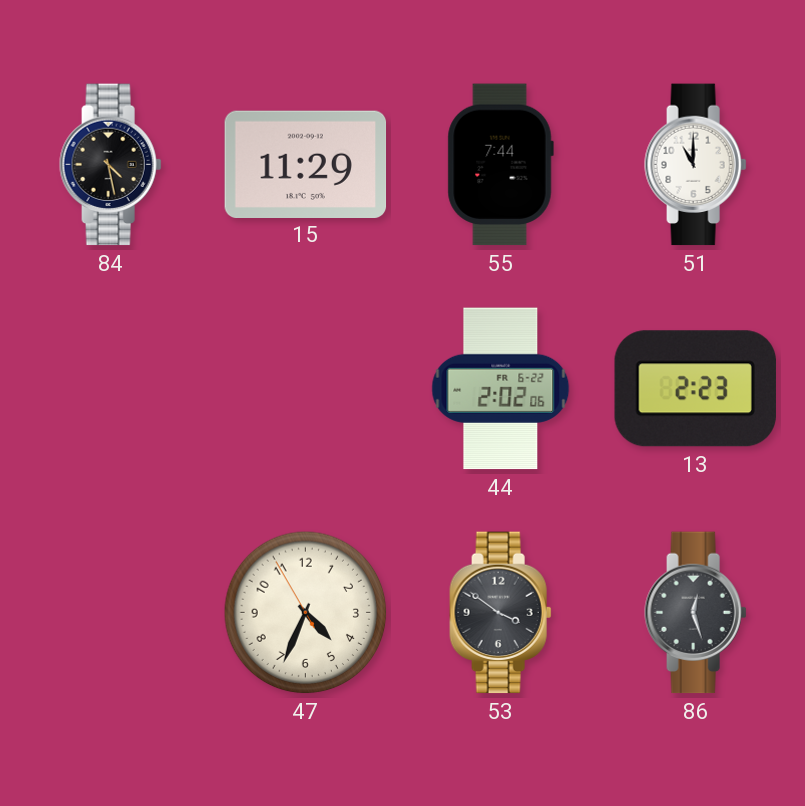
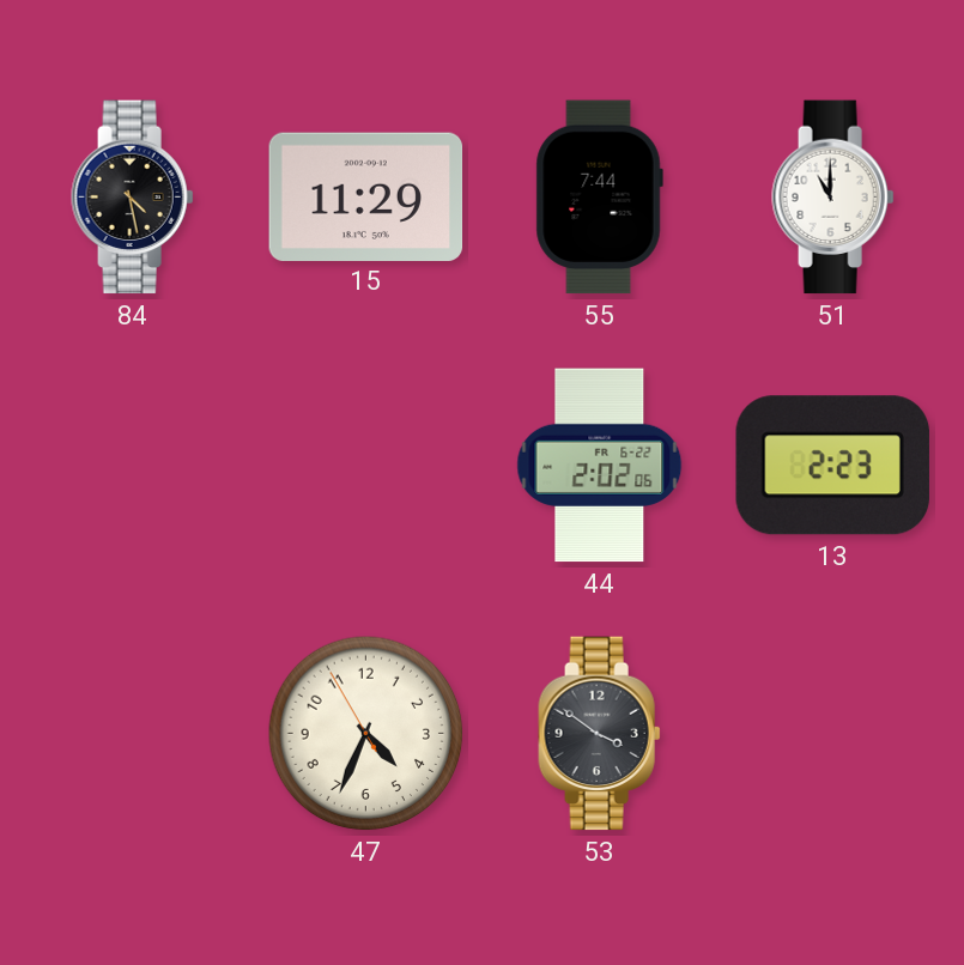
86: 12:27 -> none
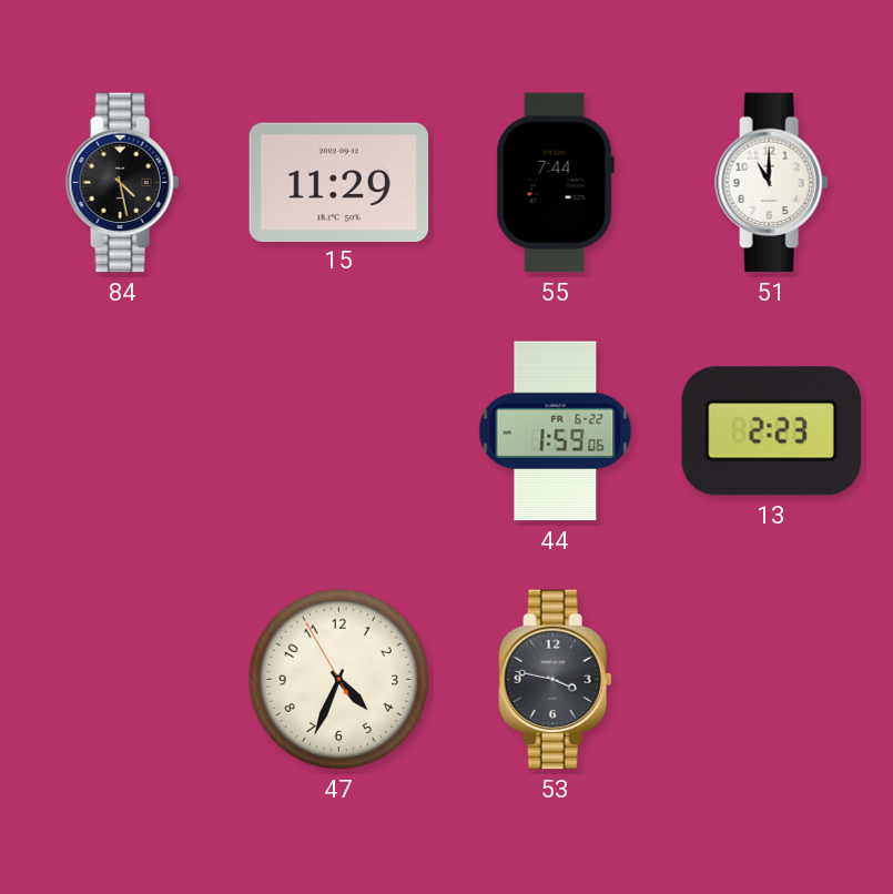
44: 2:02 -> 1:59
53: 3:51 -> 3:47
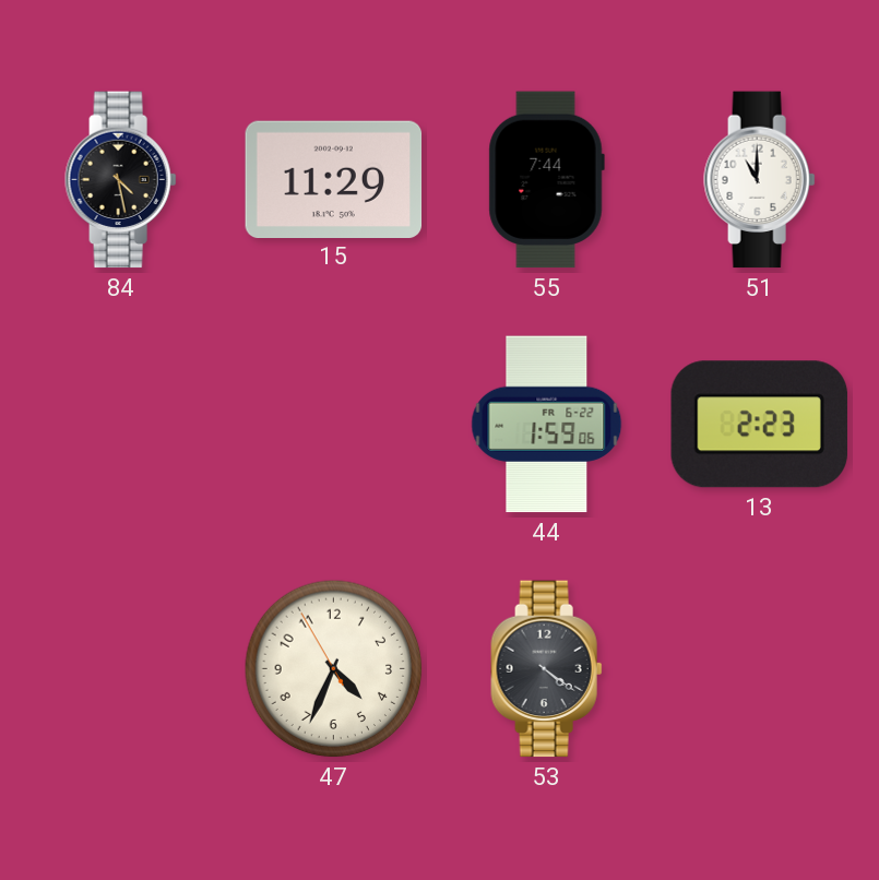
53: 3:47 -> 4:21
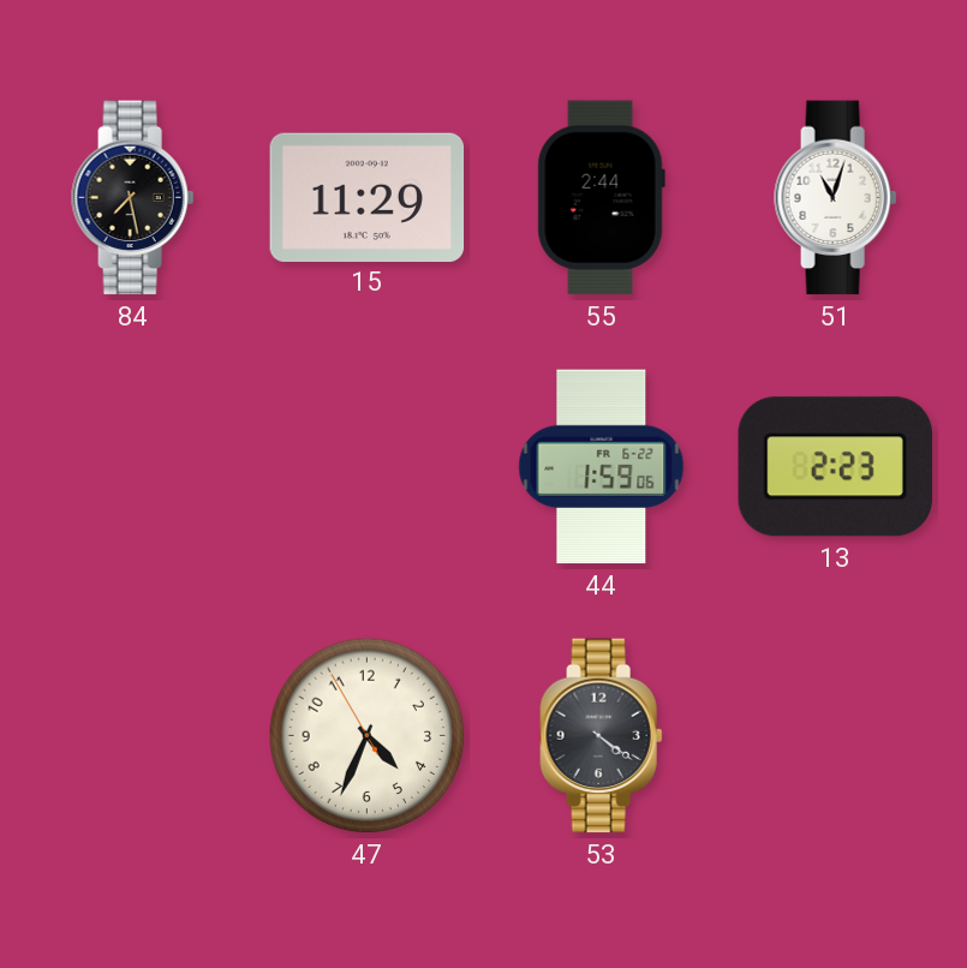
84: 4:28 -> 7:28
55: 7:44 -> 2:44
51: 11:00 -> 11:03
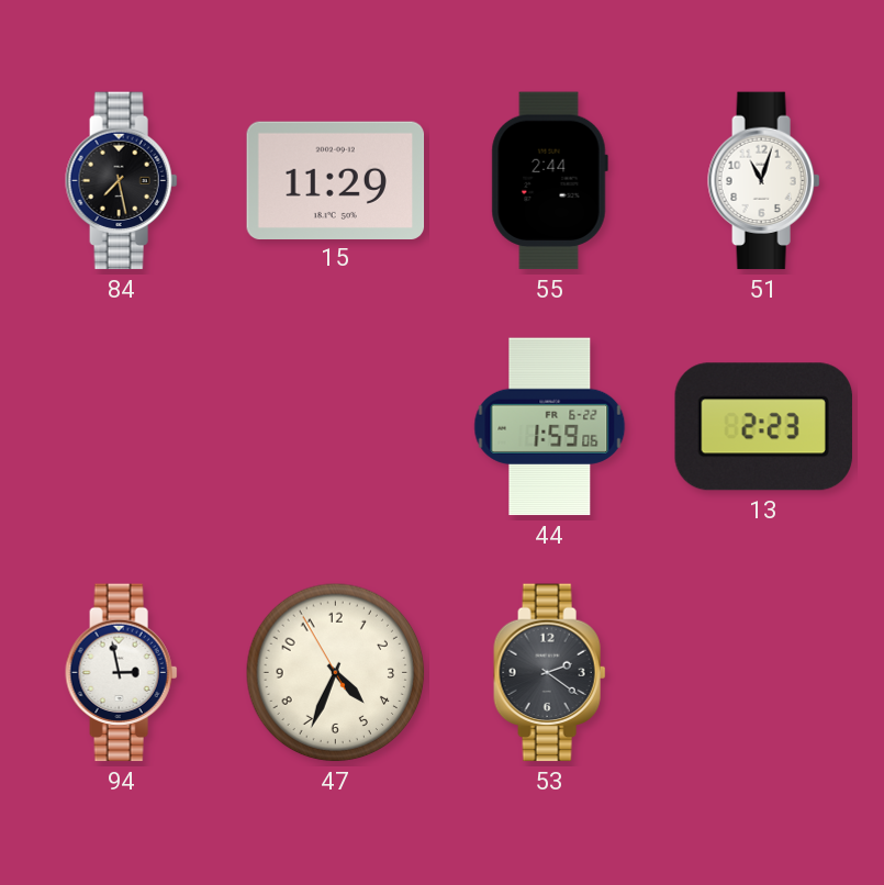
94: none -> 2:58
53: 4:21 -> 2:21
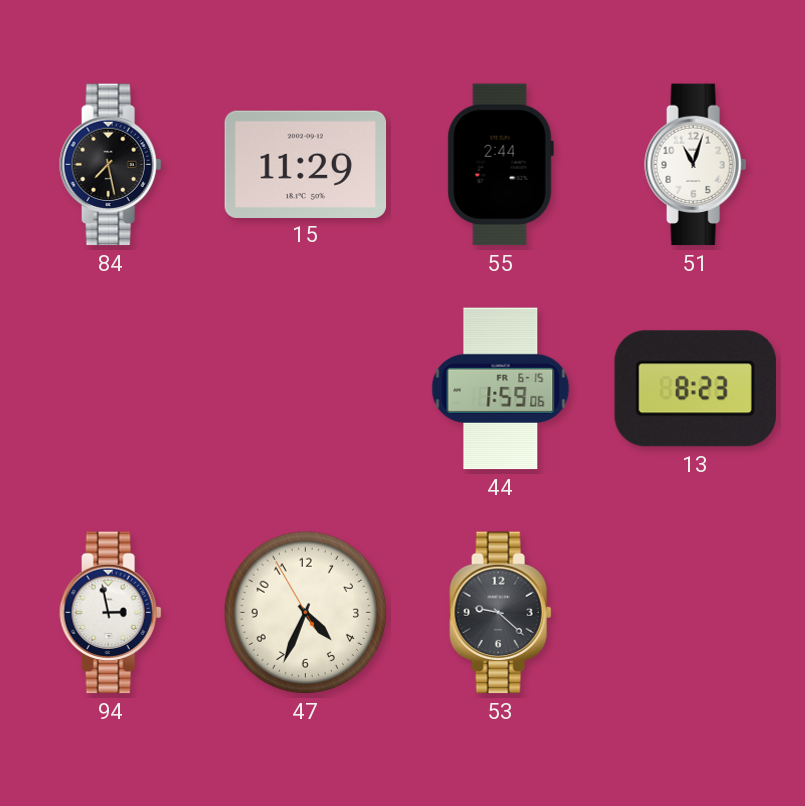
44 date: FR 6-22 -> FR 6-15
13: 2:23 -> 8:23
53: 2:21 -> 9:22
